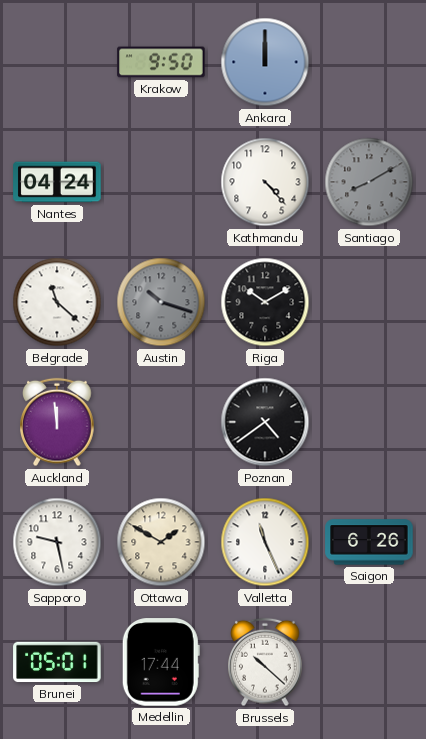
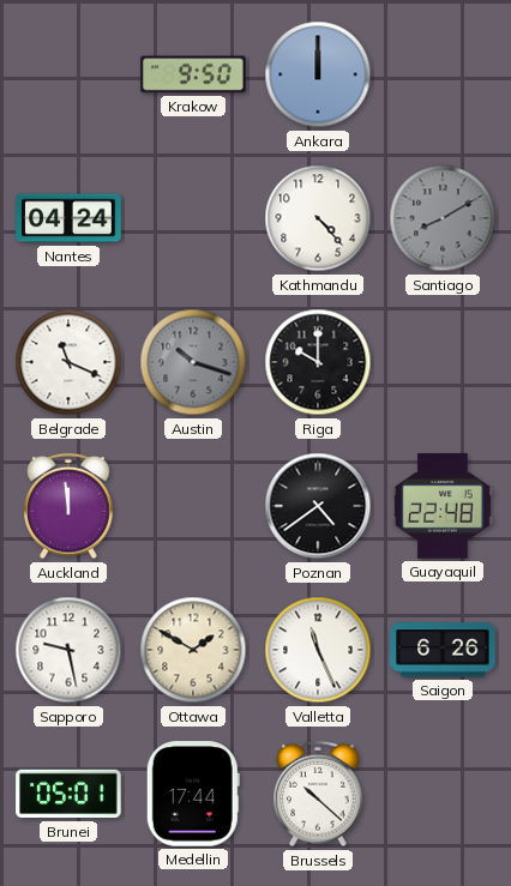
Belgrade: 11:22 -> 11:19
Riga: 10:10 -> 10:00
Guayaquil: none -> 22:48
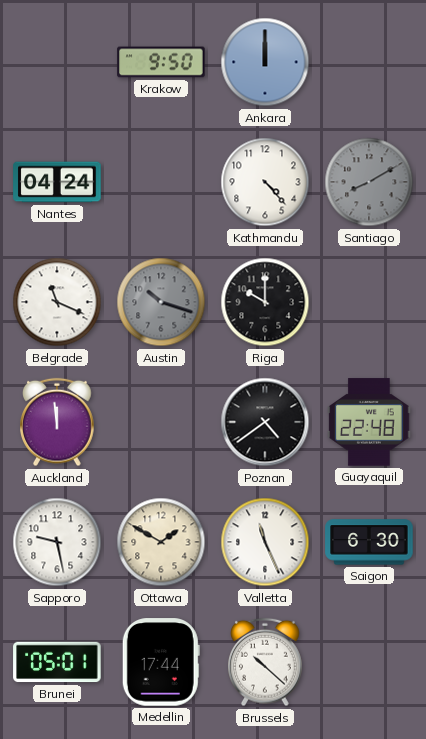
Saigon: 6:26 -> 6:30
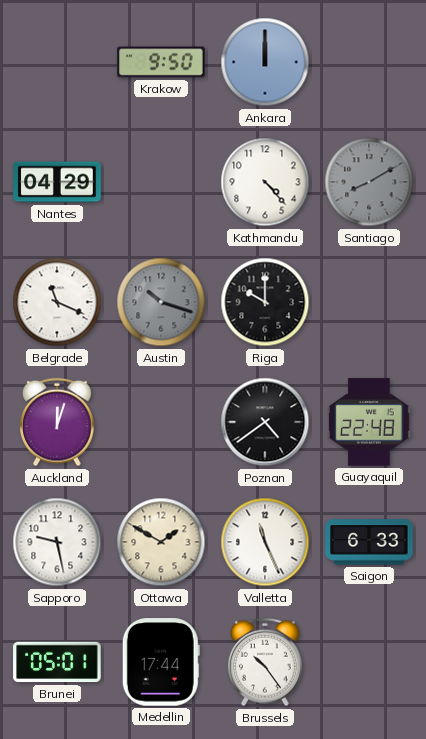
Nantes: 04:24 -> 04:29
Auckland: 11:59 -> 12:03
Saigon: 6:30 -> 6:33
Brussels: 10:22 -> 10:24
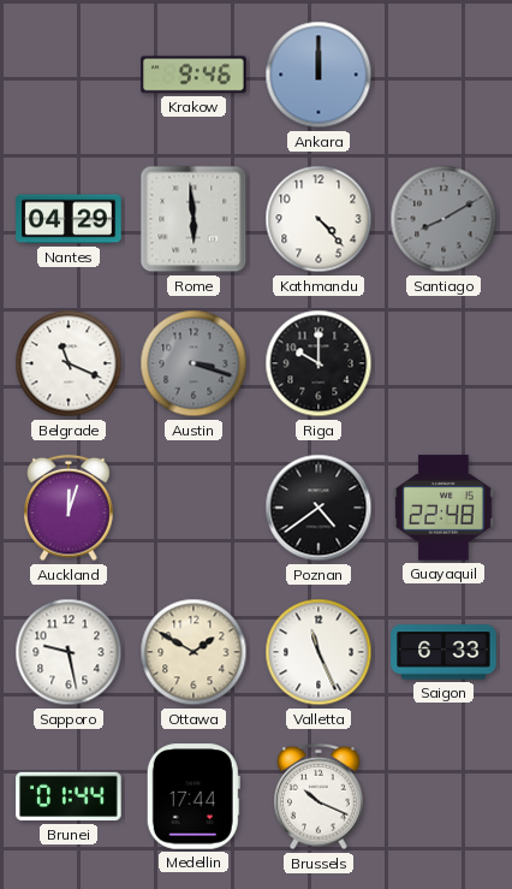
Krakow: 9:50 -> 9:46
Rome: none -> 5:59
Austin: 10:18 -> 3:18
Brunei: 05:01 -> 01:44
Brussels: 10:24 -> 10:19
